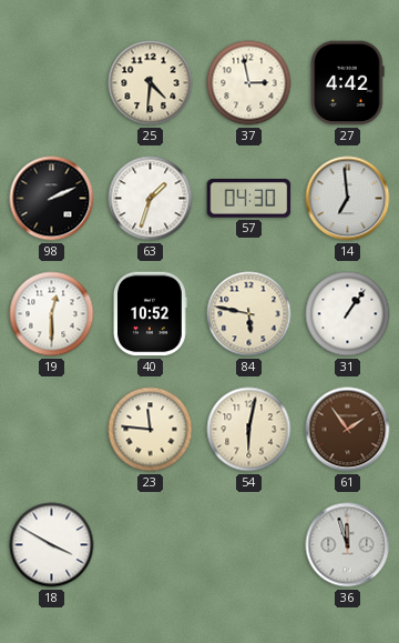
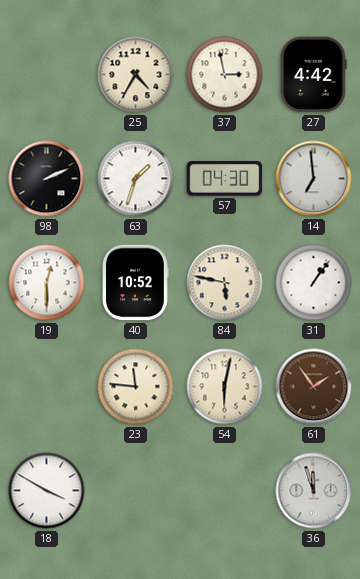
25: 4:31 -> 4:35
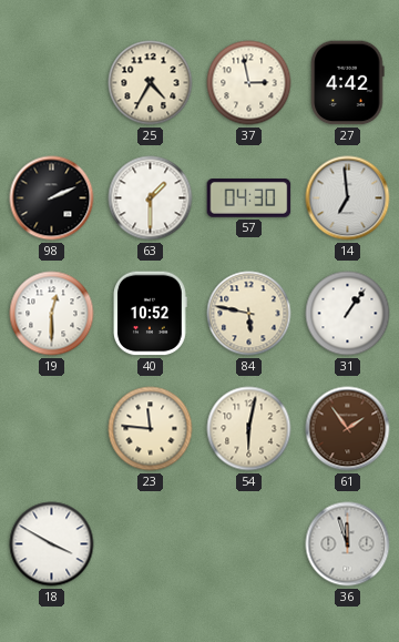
63: 1:33 -> 1:30
